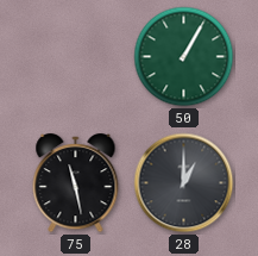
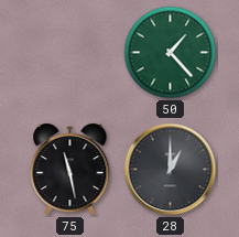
50: 1:05 -> 1:23
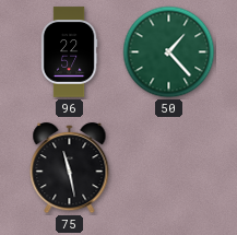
96: none -> 22:57
28: 1:00 -> none
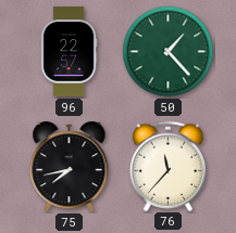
75: 11:28 -> 7:43
76: none -> 11:37
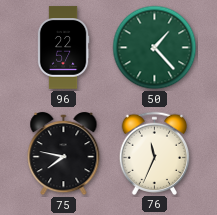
75: 7:43 -> 7:47
76: 11:37 -> 11:34
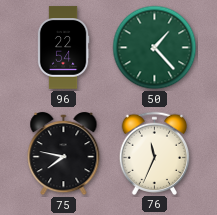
96: 22:57 -> 22:54
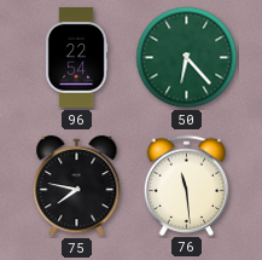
50: 1:23 -> 6:23
76: 11:34 -> 11:29
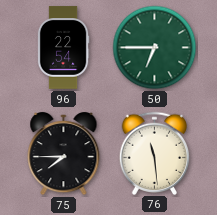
50: 6:23 -> 6:45
75: 7:47 -> 7:45
